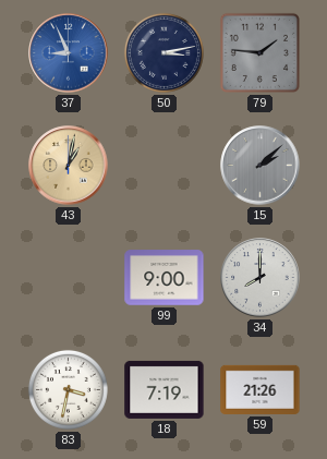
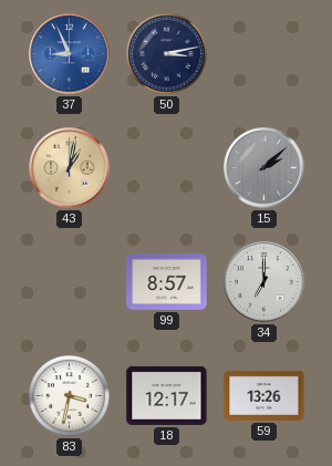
79: 1:46 -> none
99: 9:00 -> 8:57
34: 8:00 -> 7:00
18: 7:19 -> 12:17
59: 21:26 -> 13:26
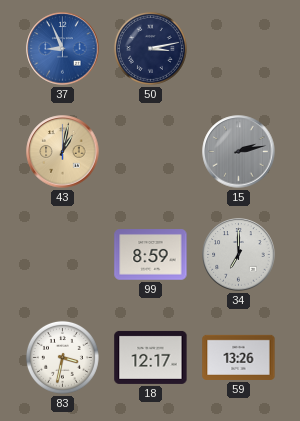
15: 2:08 -> 2:13
99: 8:57 -> 8:59
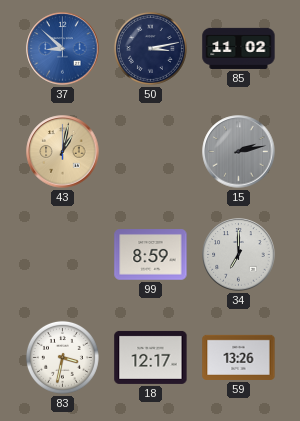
37: 8:56 -> 8:52
85: none -> 11:02
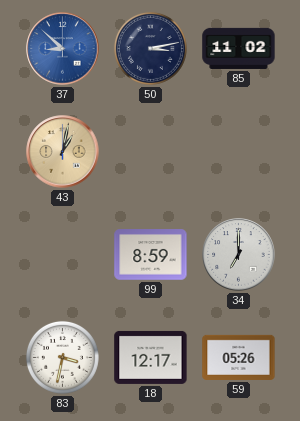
15: 2:13 -> none
59: 13:26 -> 05:26
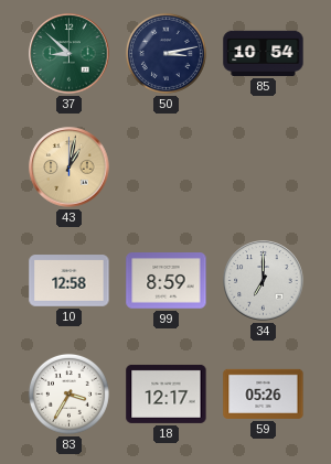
37 dial: blue -> green
85: 11:02 -> 10:54
10: none -> 12:58
83: 3:32 -> 3:35
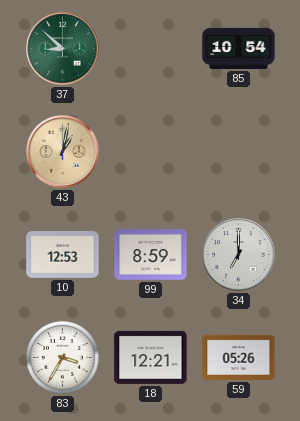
50: 3:13 -> none
10: 12:58 -> 12:53
18: 12:17 -> 12:21
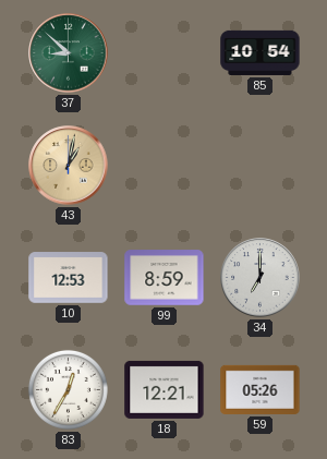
83: 3:35 -> 12:35
